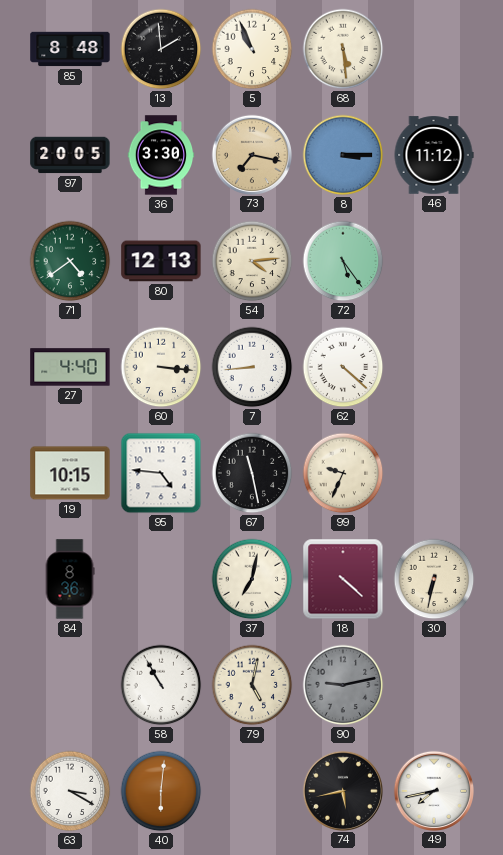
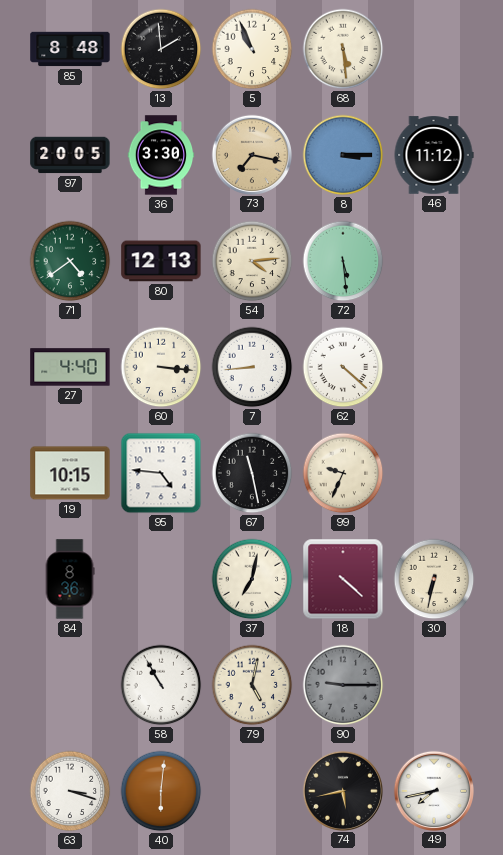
72: 5:24 -> 5:29
90: 9:13 -> 9:15
63: 3:20 -> 3:18
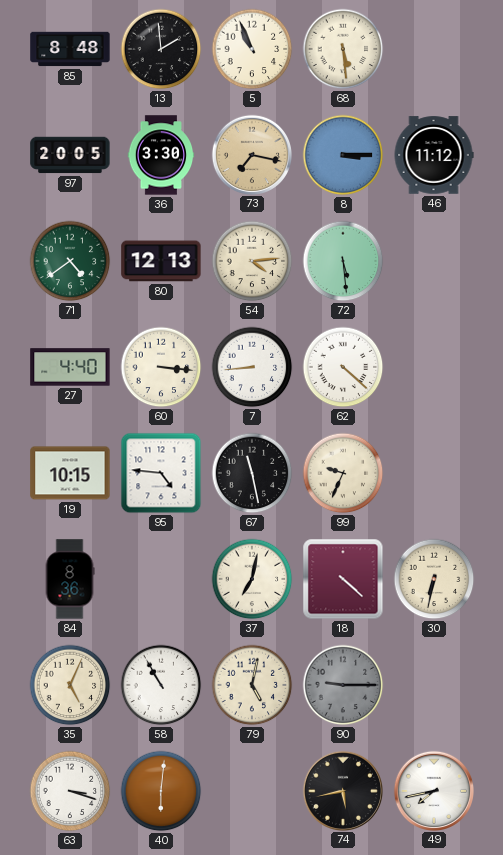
35: none -> 5:04
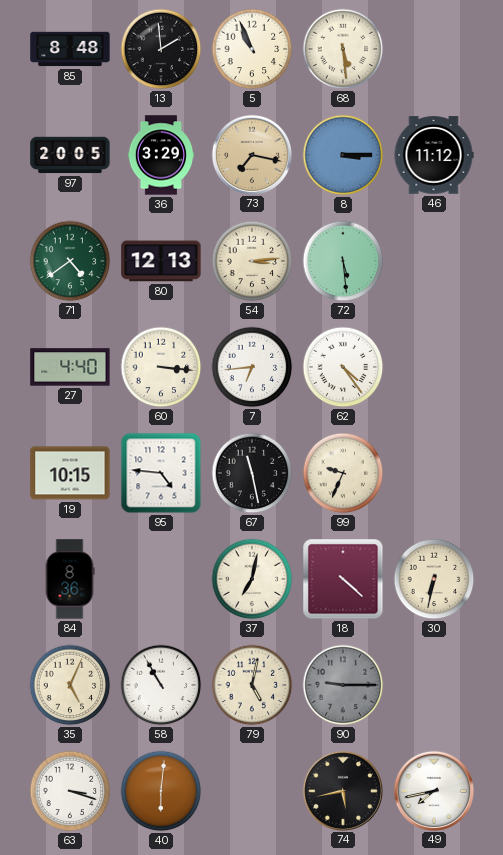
36: 3:30 -> 3:29
54: 4:14 -> 3:14
7: 8:44 -> 6:44
62: 4:22 -> 4:24
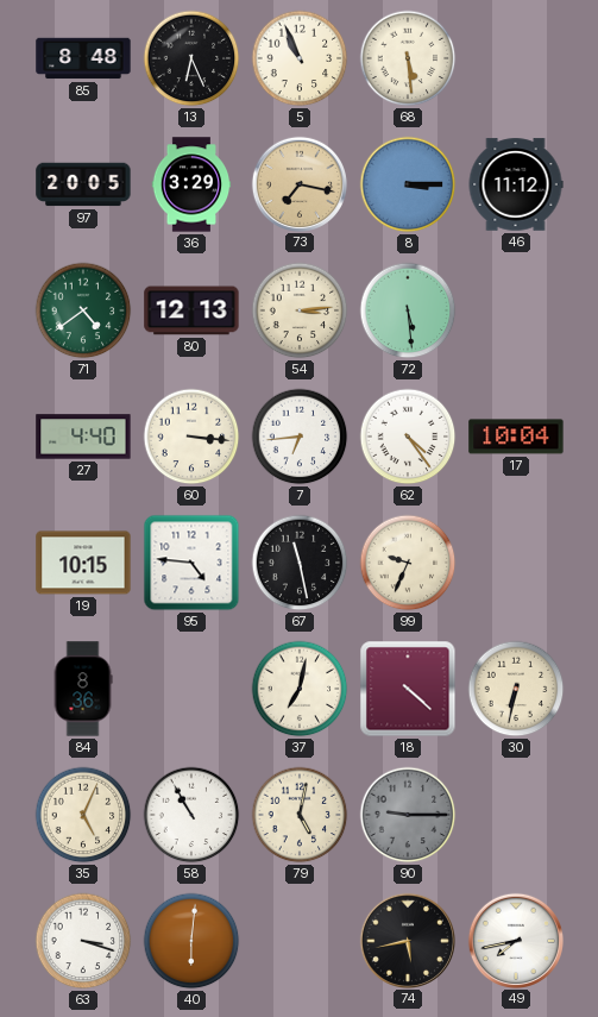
13: 1:59 -> 6:26
17: none -> 10:04
